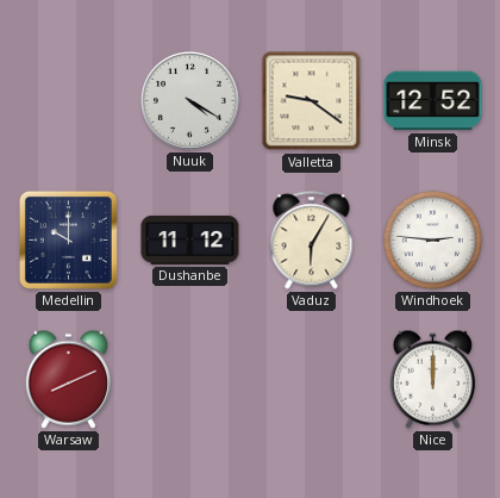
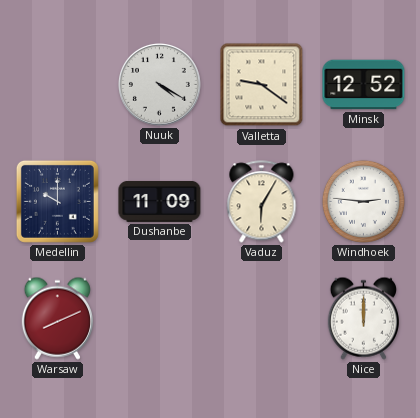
Dushanbe: 11:12 -> 11:09
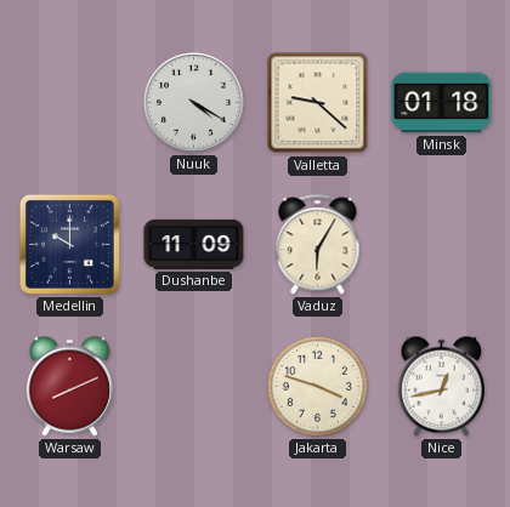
Valletta: 9:21 -> 9:22
Minsk: 12:52 -> 01:18
Windhoek: 2:46 -> none
Jakarta: none -> 3:48
Nice: 12:00 -> 12:43
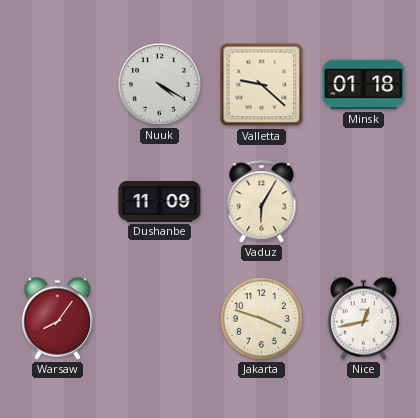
Medellin: 10:00 -> none
Warsaw: 8:11 -> 8:06
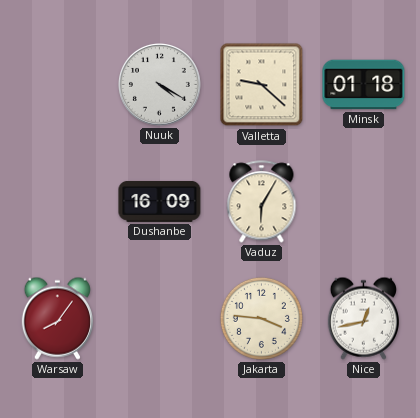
Dushanbe: 11:09 -> 16:09
Jakarta: 3:48 -> 3:46
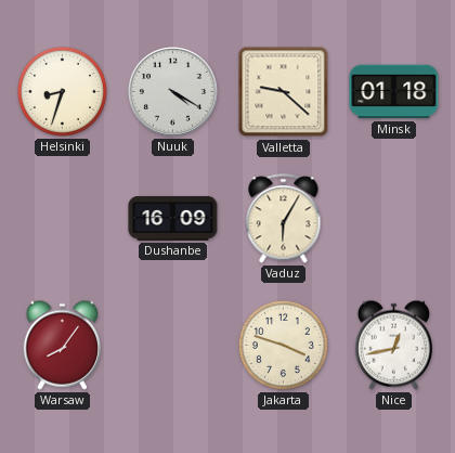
Helsinki: none -> 8:33
Jakarta: 3:46 -> 3:48
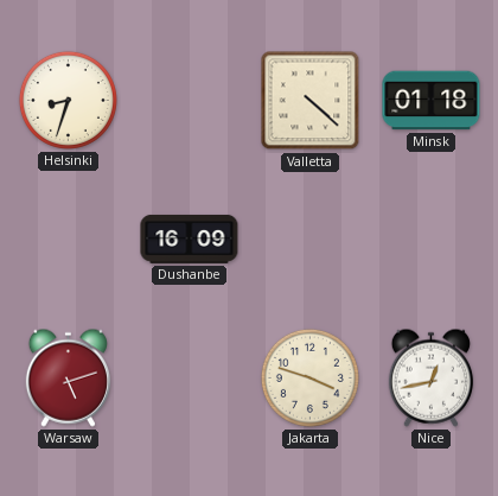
Nuuk: 4:20 -> none
Valletta: 9:22 -> 4:22
Vaduz: 6:05 -> none
Warsaw: 8:06 -> 5:12
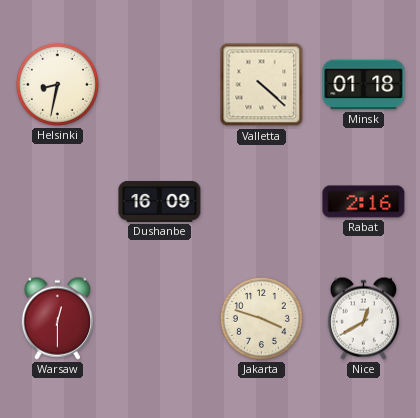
Helsinki: 8:33 -> 8:32
Rabat: none -> 2:16
Warsaw: 5:12 -> 12:30
Nice: 12:43 -> 12:40
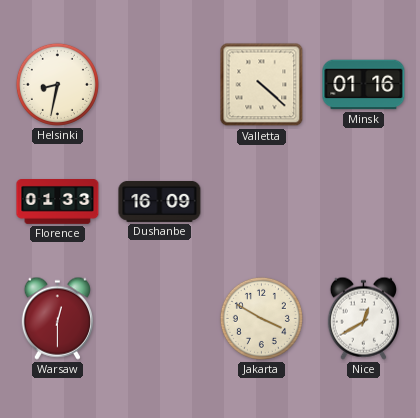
Minsk: 01:18 -> 01:16
Florence: none -> 01:33
Rabat: 2:16 -> none
Jakarta: 3:48 -> 3:50
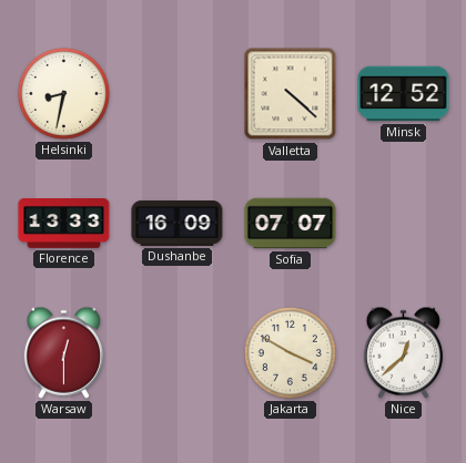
Minsk: 01:16 -> 12:52
Florence: 01:33 -> 13:33
Sofia: none -> 07:07
Nice: 12:40 -> 12:38
